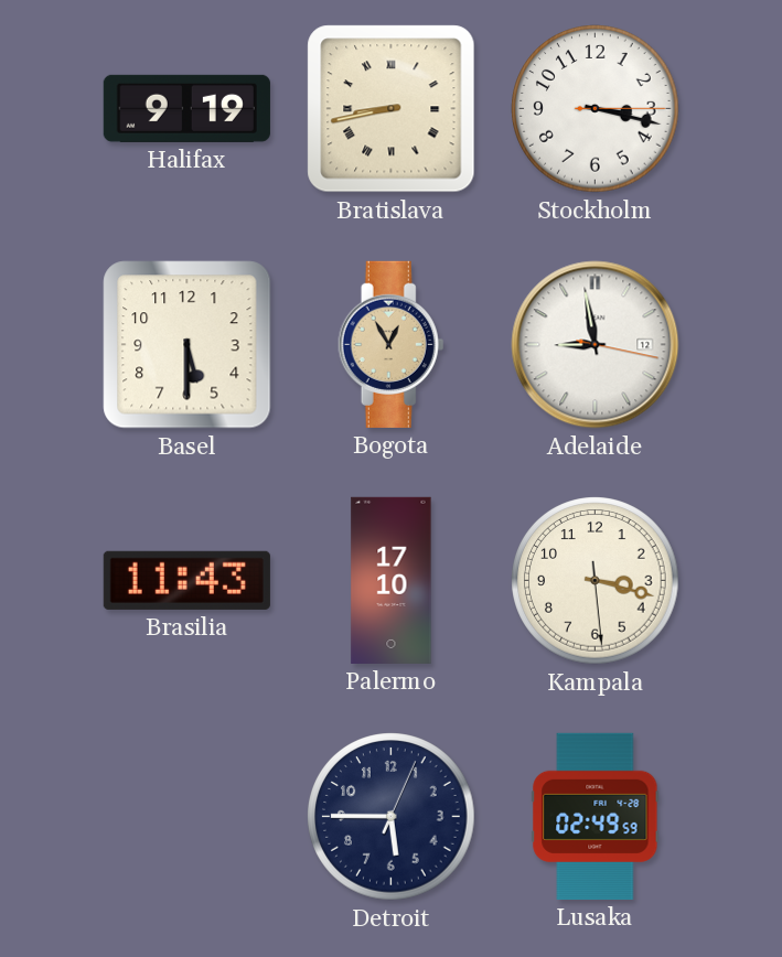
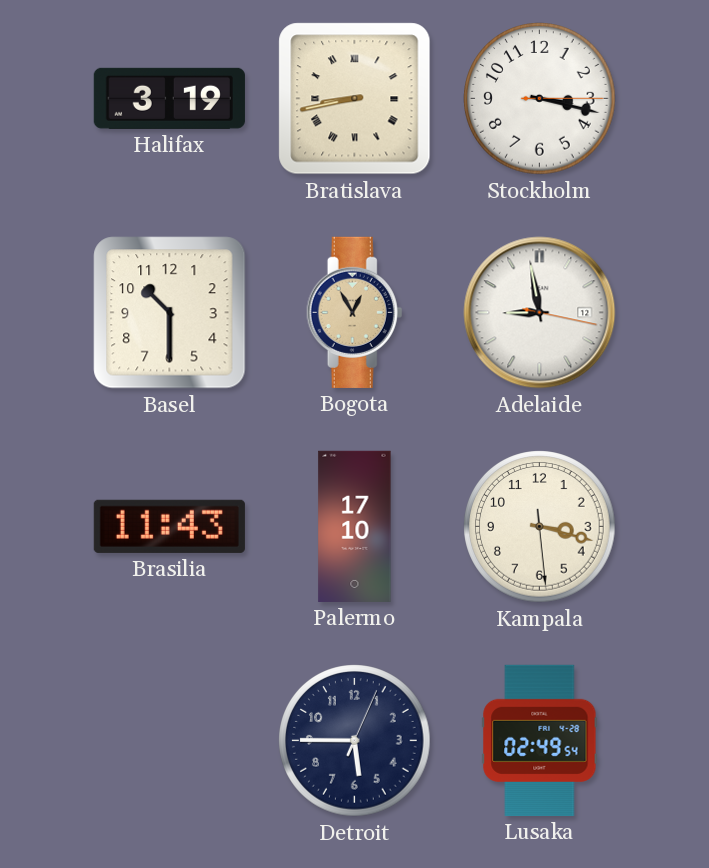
Halifax: 9:19 -> 3:19
Basel: 5:30 -> 10:30
Lusaka: 02:49:59 -> 02:49:54
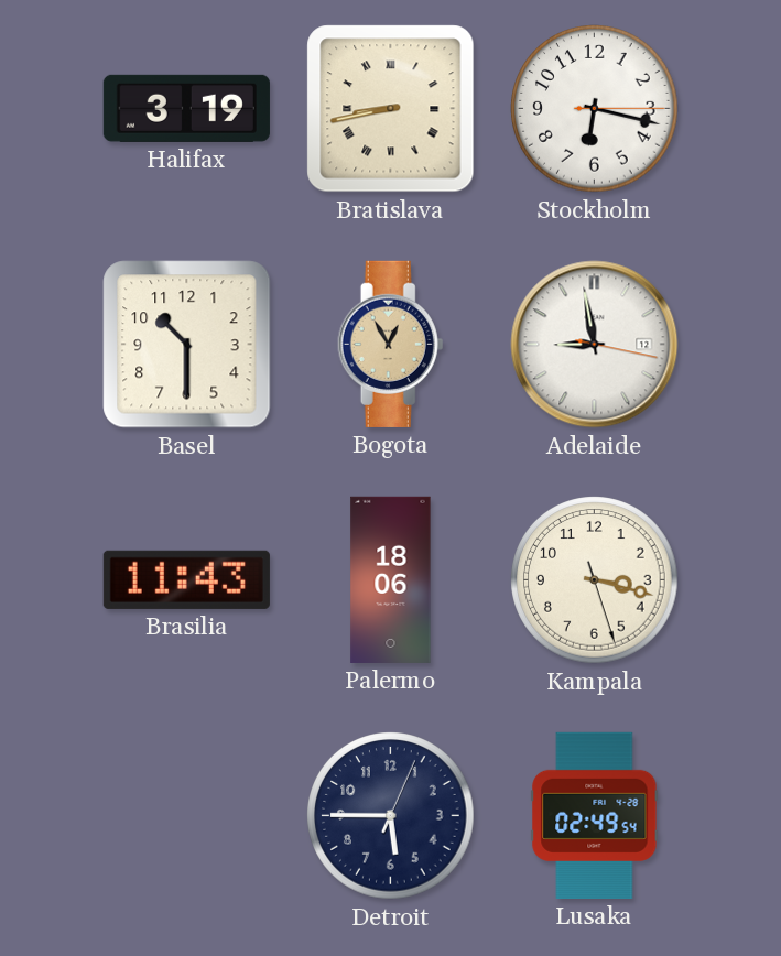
Stockholm: 3:17 -> 6:17
Palermo: 17:10 -> 18:06
Kampala: 3:17:29 -> 3:17:27
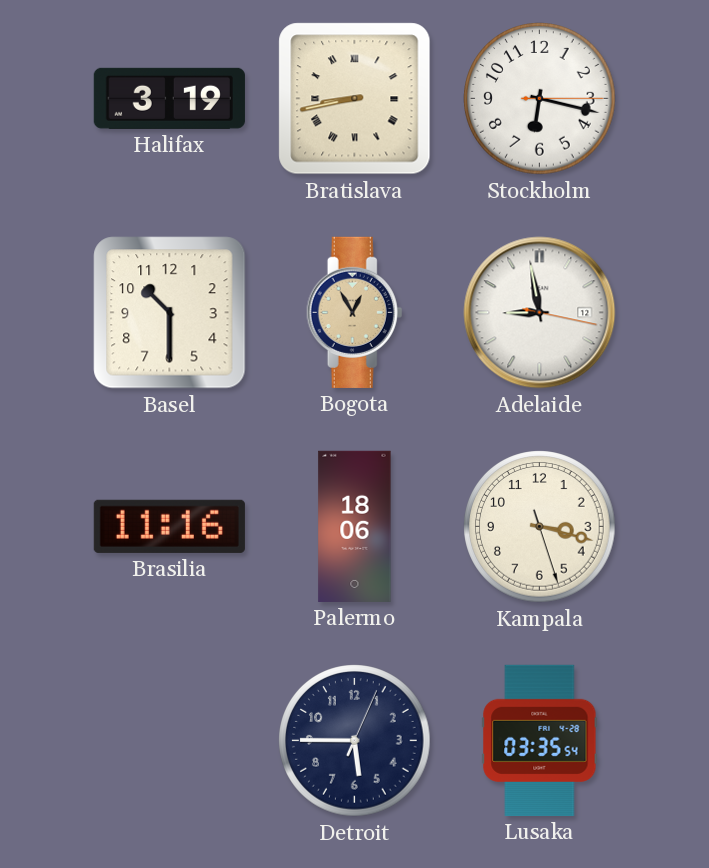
Brasilia: 11:43 -> 11:16
Lusaka: 02:49 -> 03:35
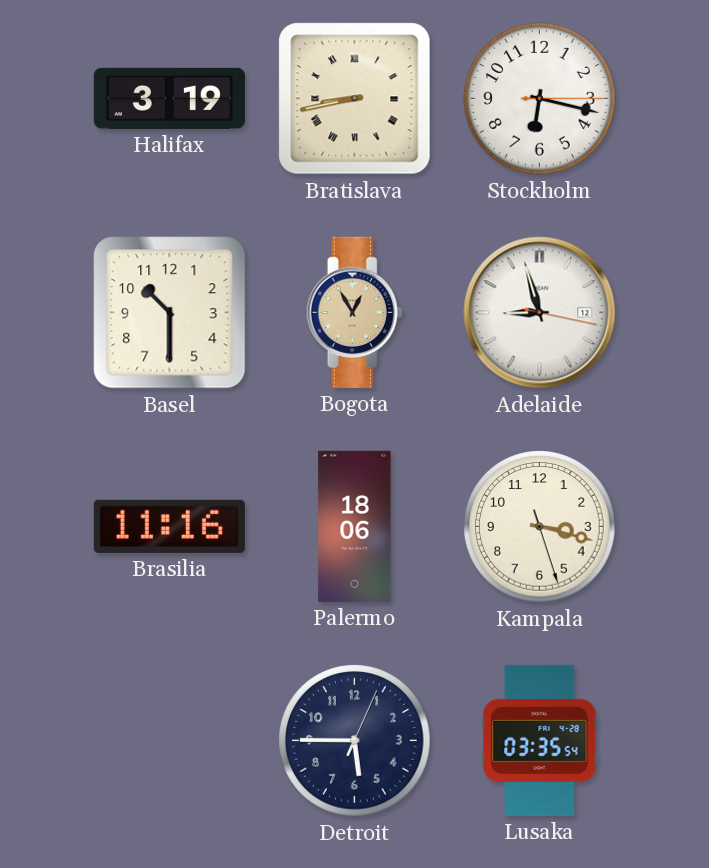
Adelaide: 8:58 -> 8:57
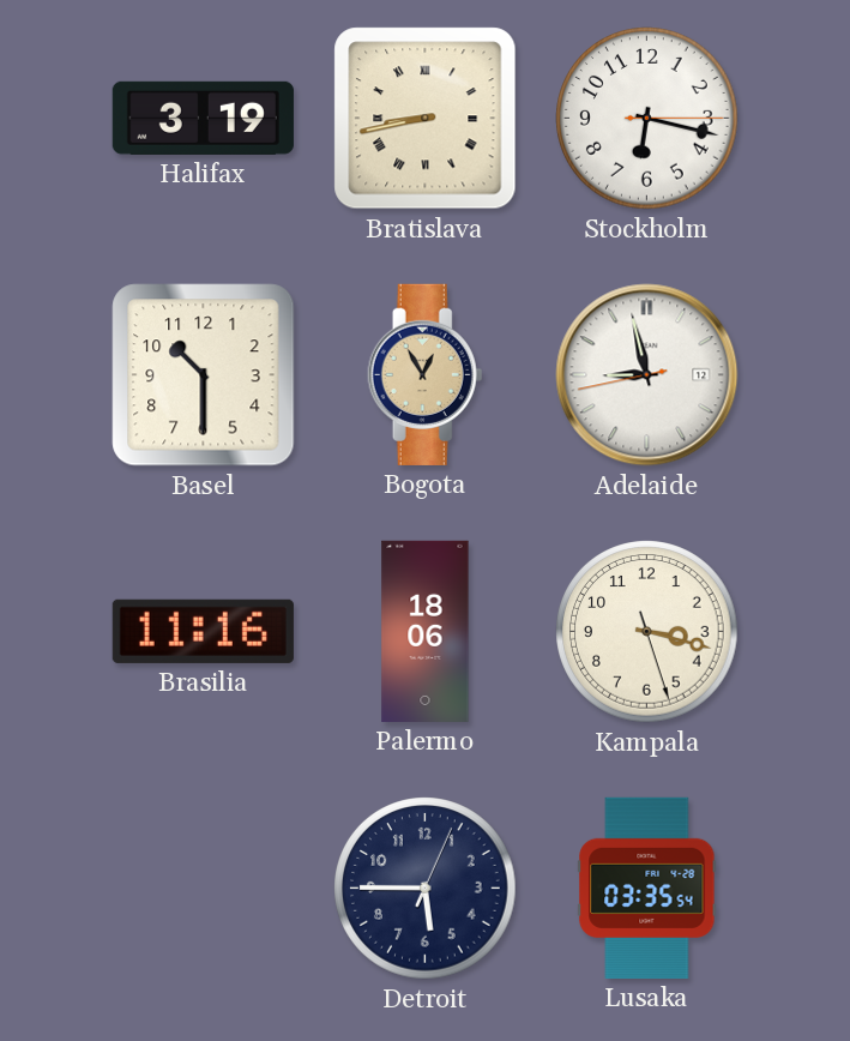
Adelaide: 8:57:17 -> 8:57:43
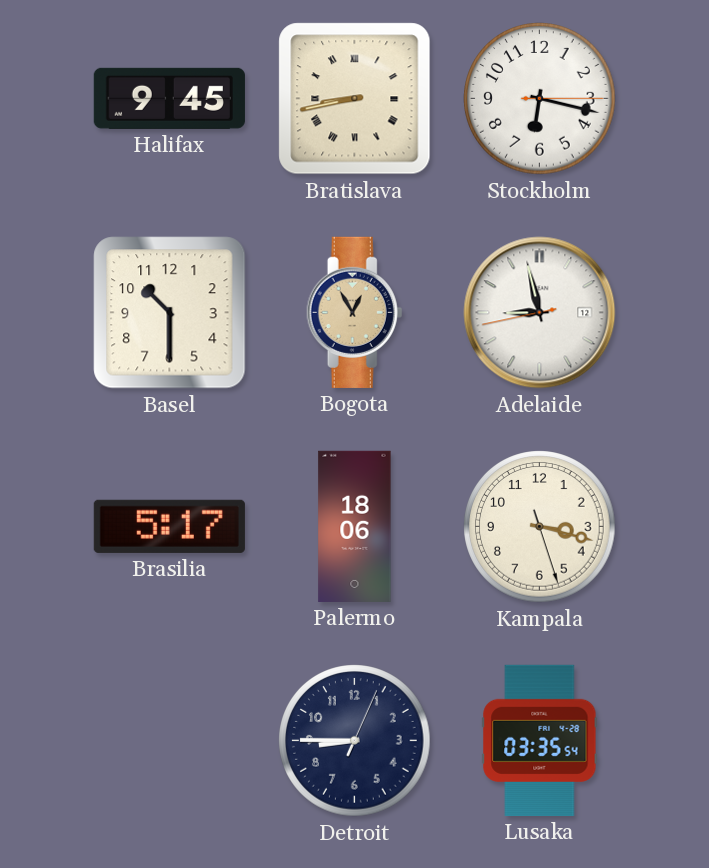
Halifax: 3:19 -> 9:45
Brasilia: 11:16 -> 5:17
Detroit: 5:45 -> 8:45
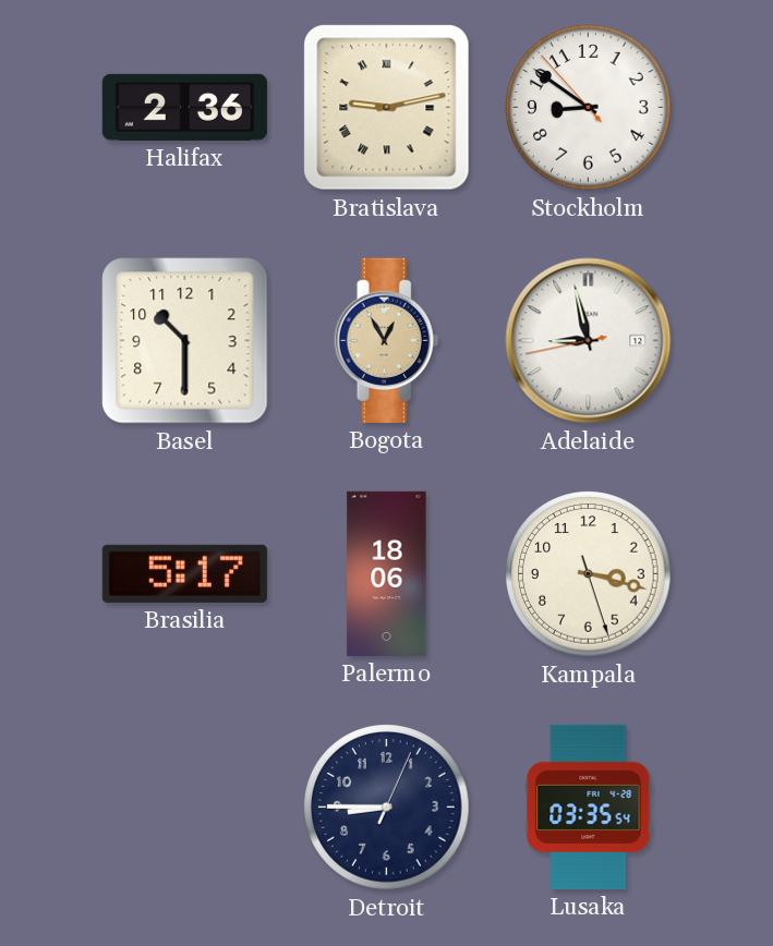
Halifax: 9:45 -> 2:36
Bratislava: 8:43 -> 9:13
Stockholm: 6:17 -> 8:50
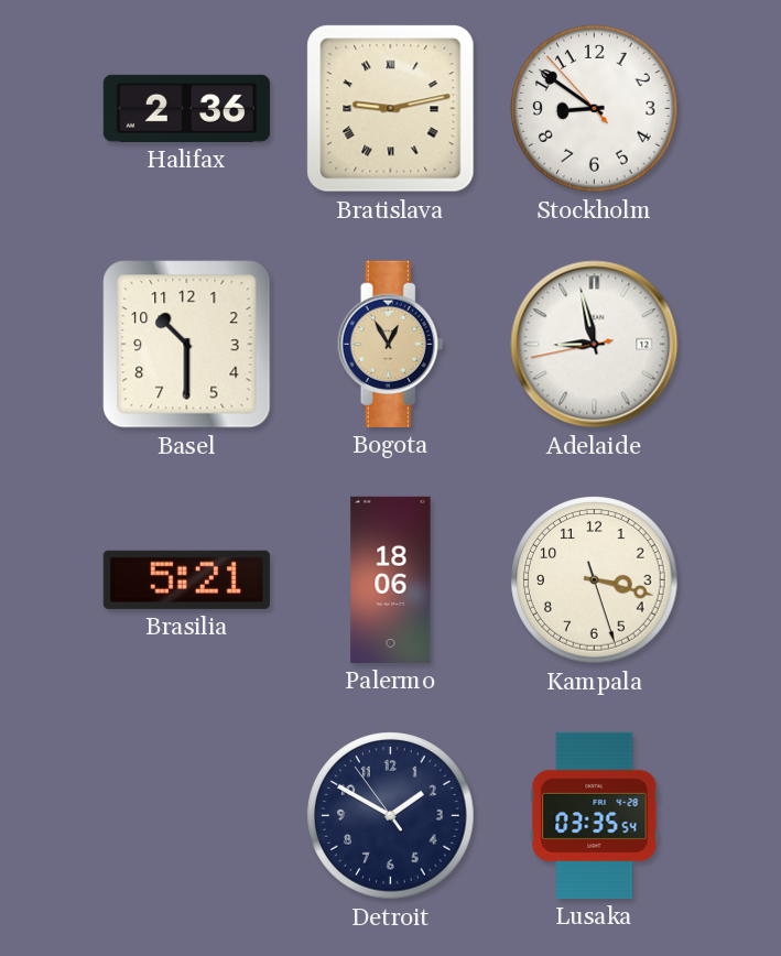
Brasilia: 5:17 -> 5:21
Detroit: 8:45 -> 1:49
